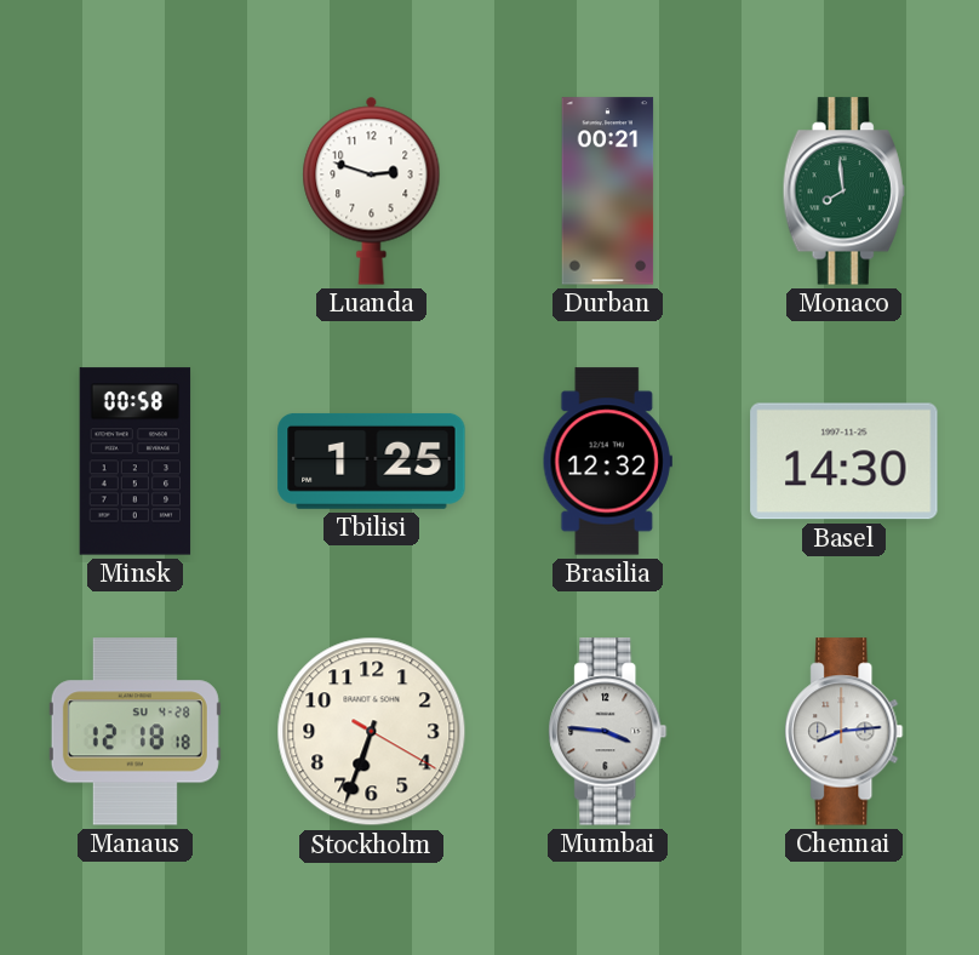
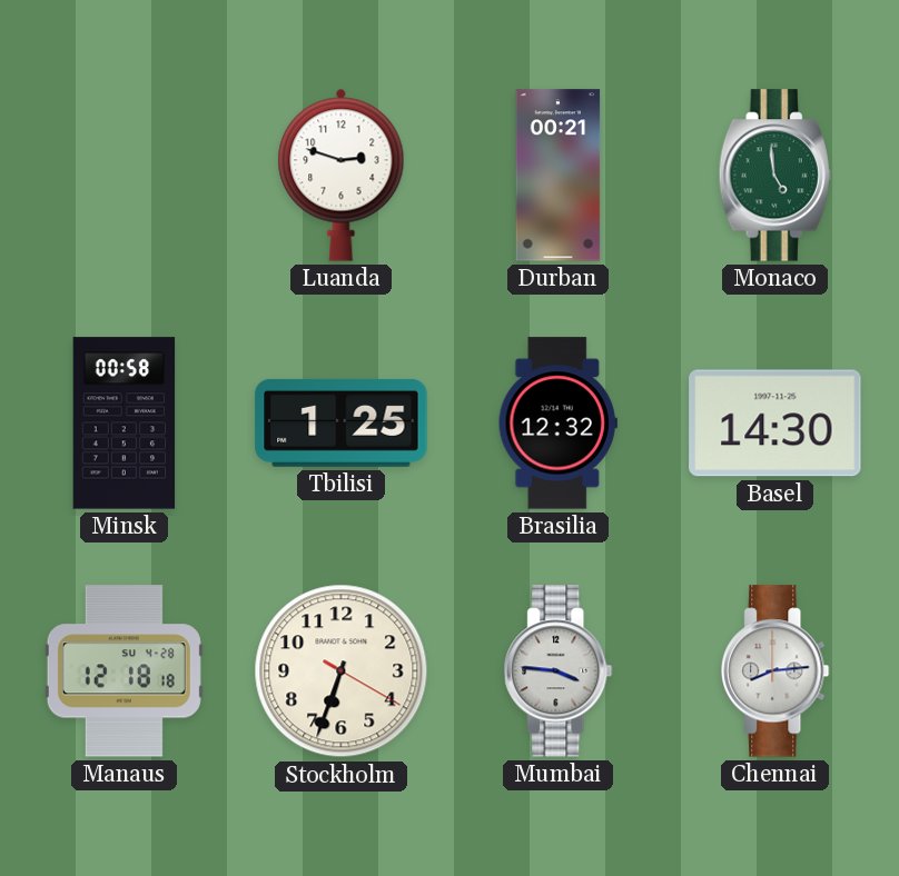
Monaco: 7:59 -> 4:59
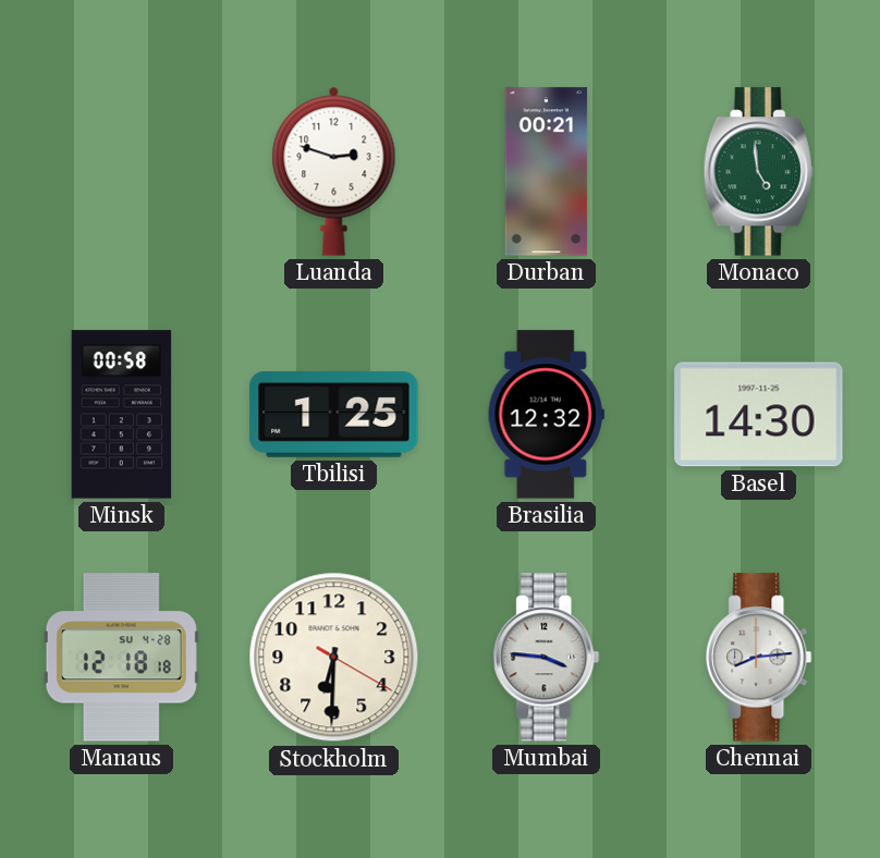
Stockholm: 6:33 -> 6:30
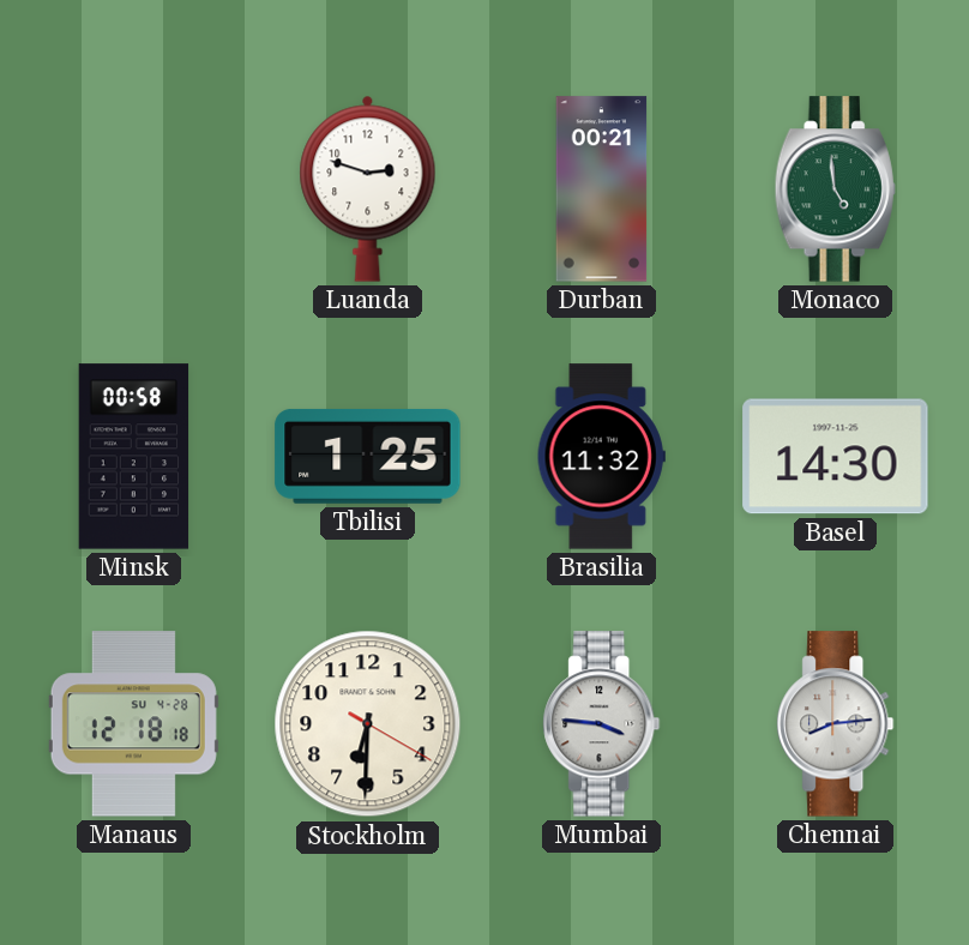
Brasilia: 12:32 -> 11:32
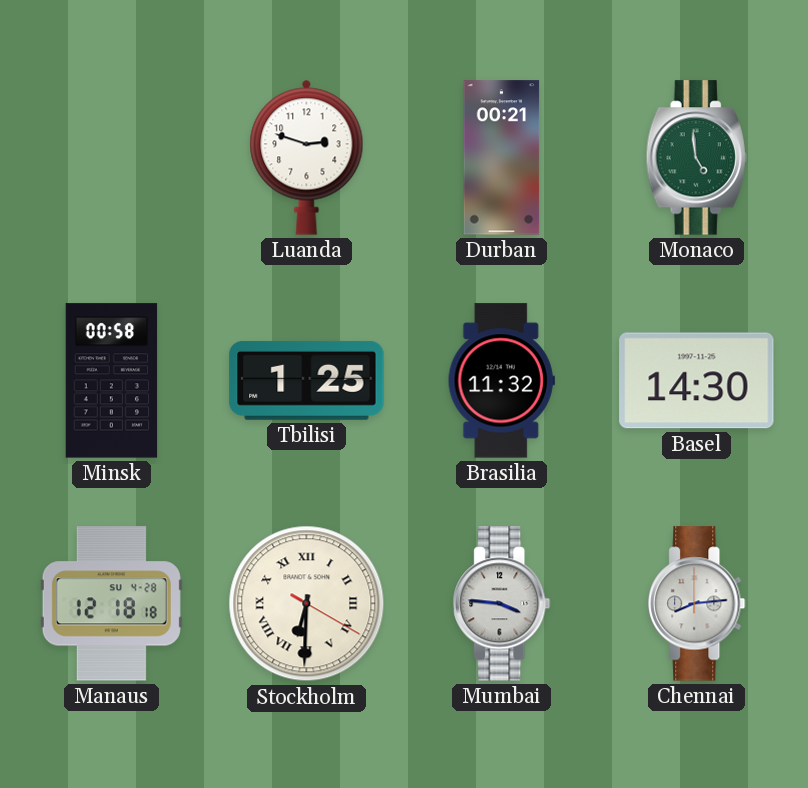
Stockholm numerals: Arabic -> Roman
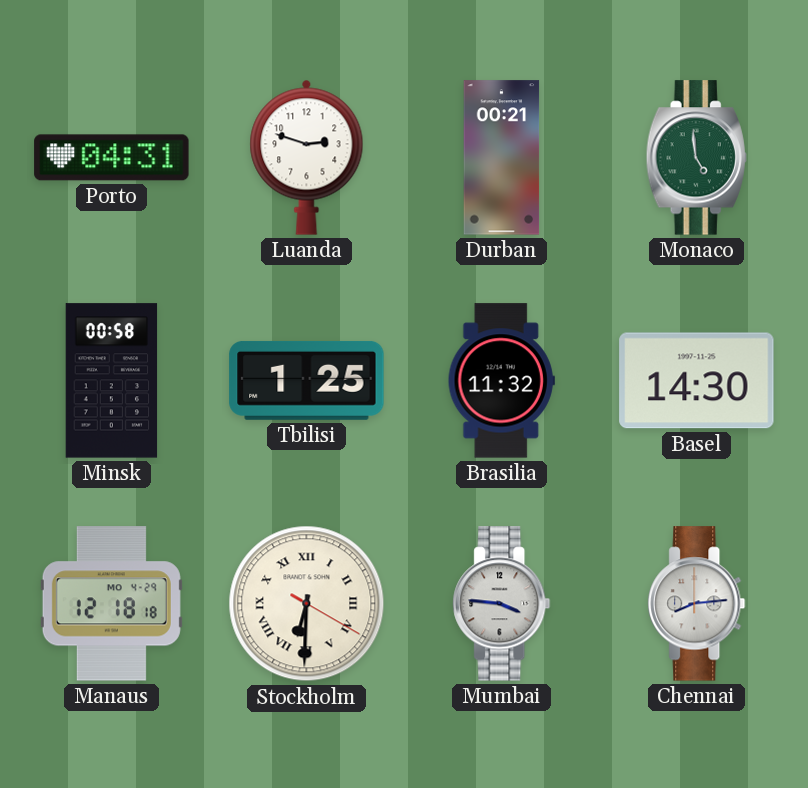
Porto: none -> 04:31
Manaus date: SU 4-28 -> MO 4-29
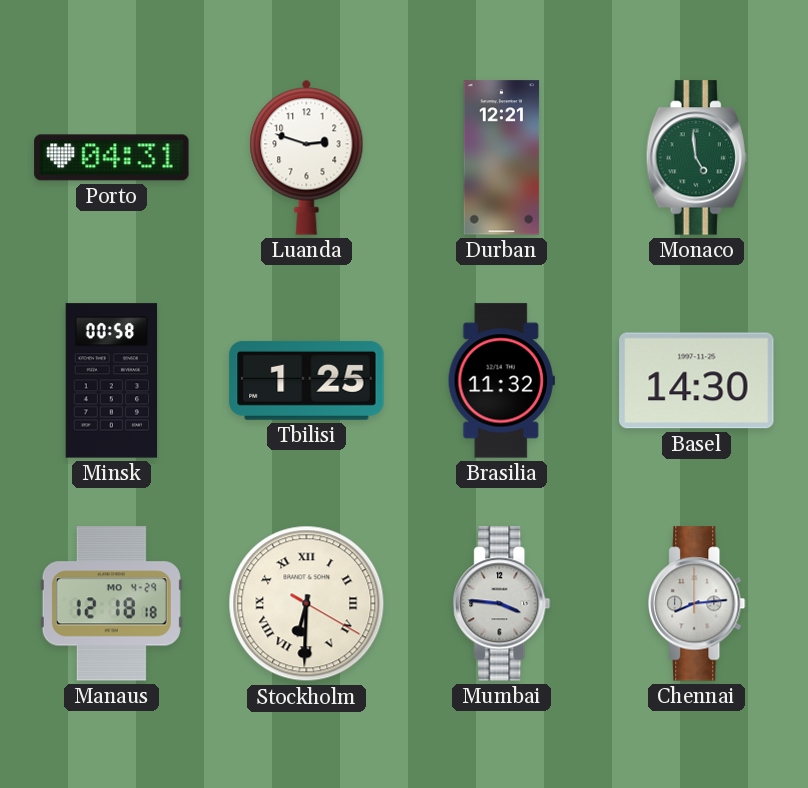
Durban: 00:21 -> 12:21
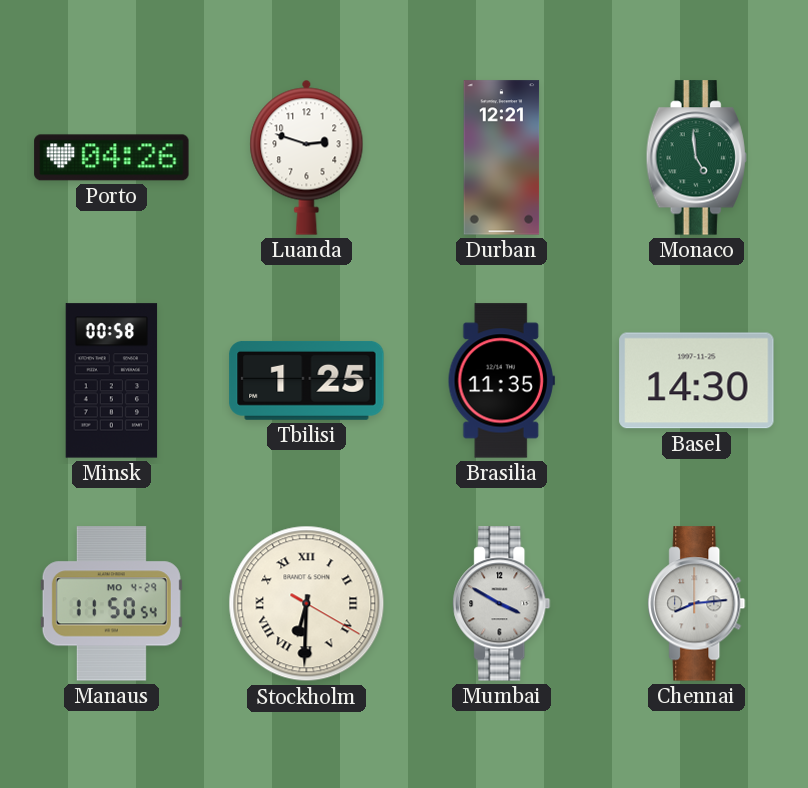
Porto: 04:31 -> 04:26
Brasilia: 11:32 -> 11:35
Manaus: 12:18 -> 11:50
Mumbai: 3:46 -> 3:50
